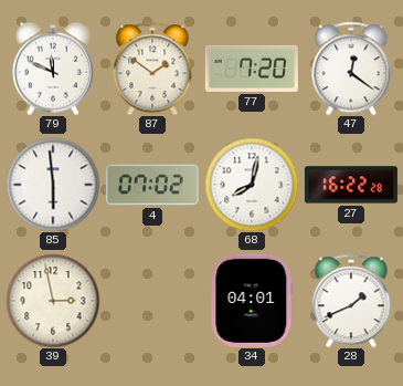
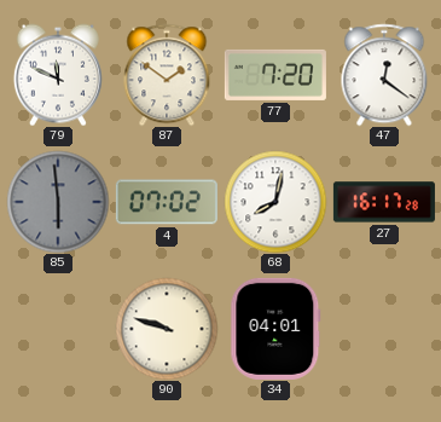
85 dial: white -> grey
27: 16:22 -> 16:17
39: 2:58 -> none
90: none -> 9:48
28: 1:41 -> none
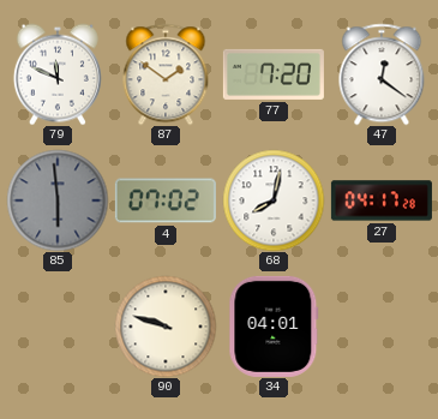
27: 16:17 -> 04:17
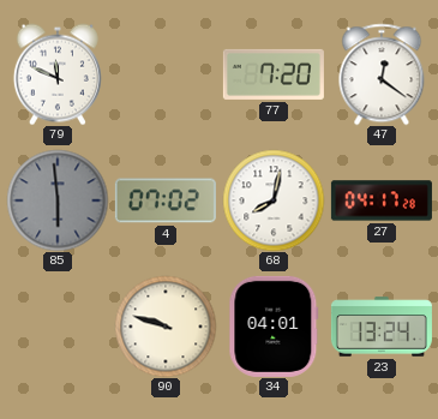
87: 1:51 -> none
23: none -> 13:24
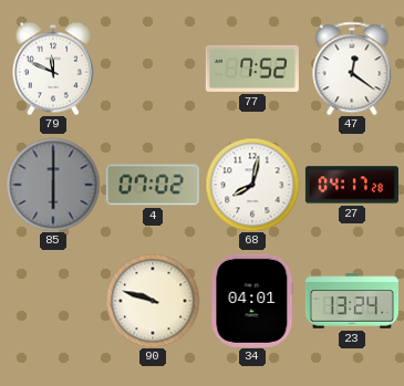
77: 7:20 -> 7:52
85: 5:59 -> 6:00
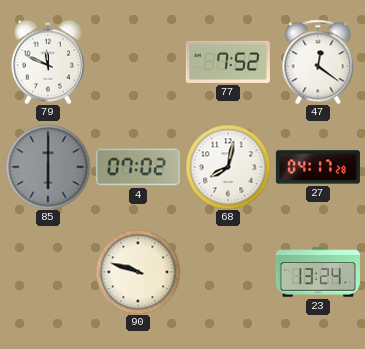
34: 04:01 -> none
